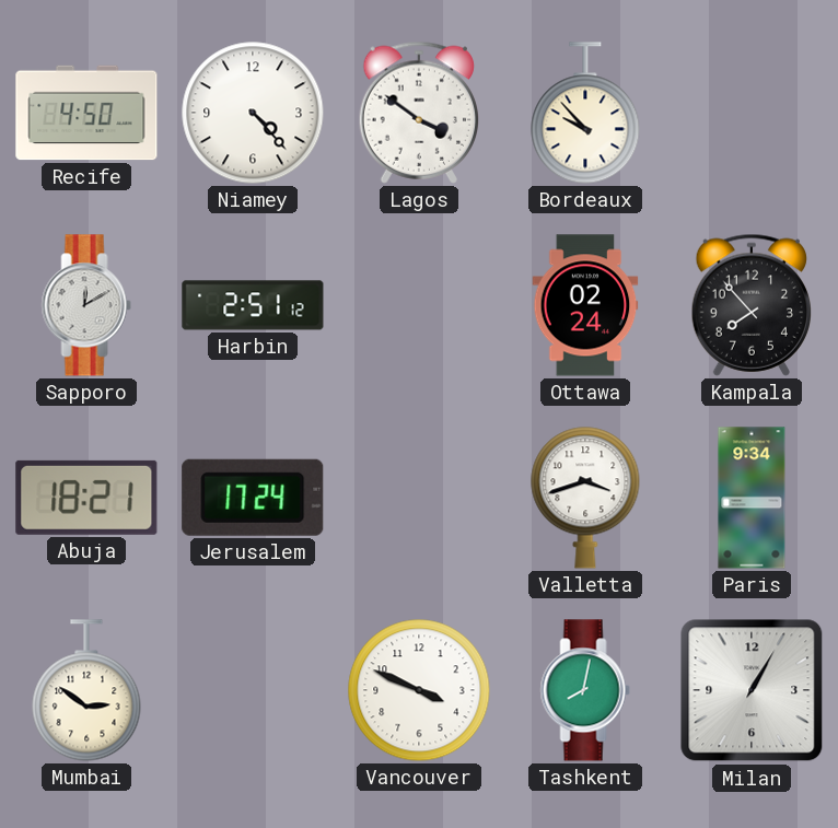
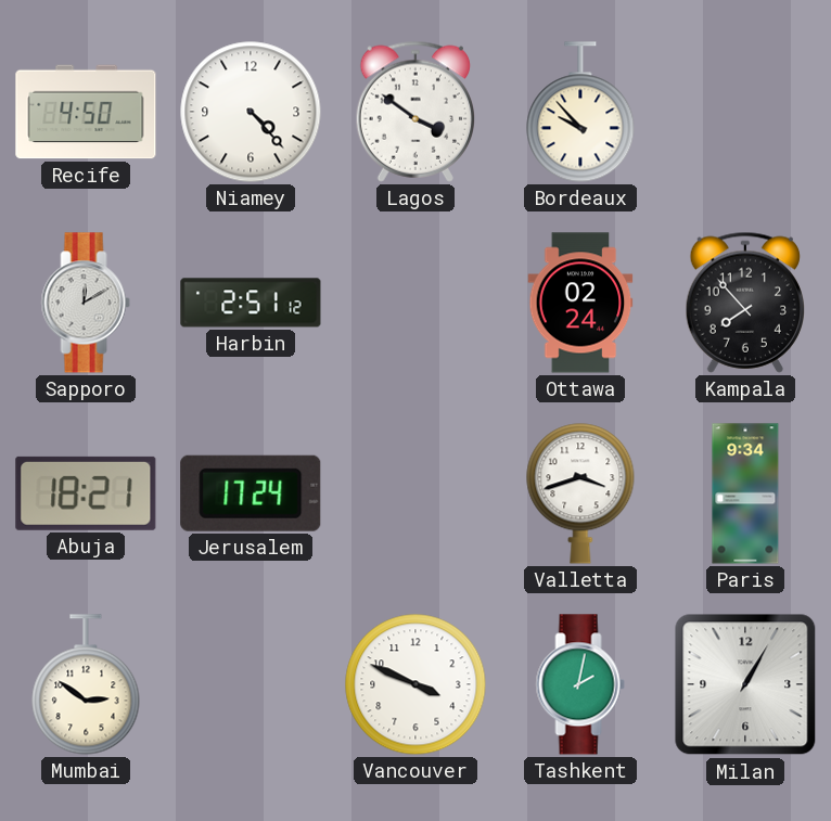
Tashkent: 8:02 -> 2:02
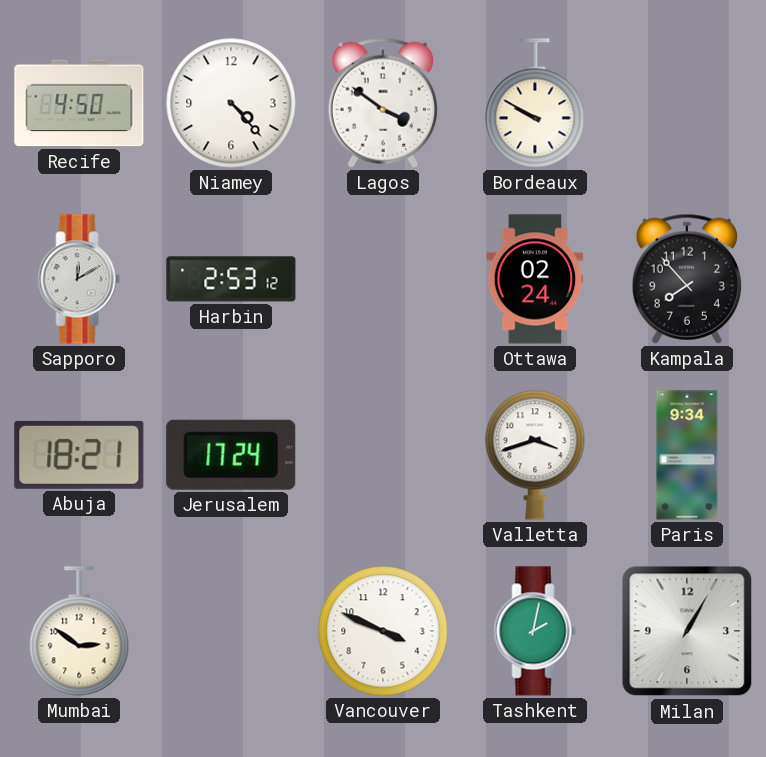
Bordeaux: 9:53 -> 9:50
Harbin: 2:51 -> 2:53
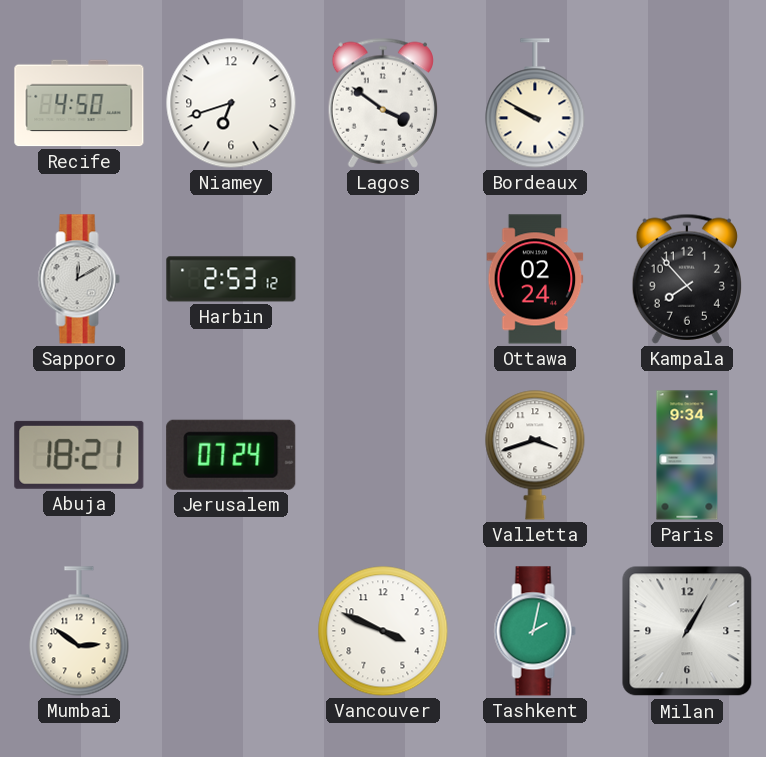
Niamey: 4:23 -> 6:42
Jerusalem: 17:24 -> 07:24
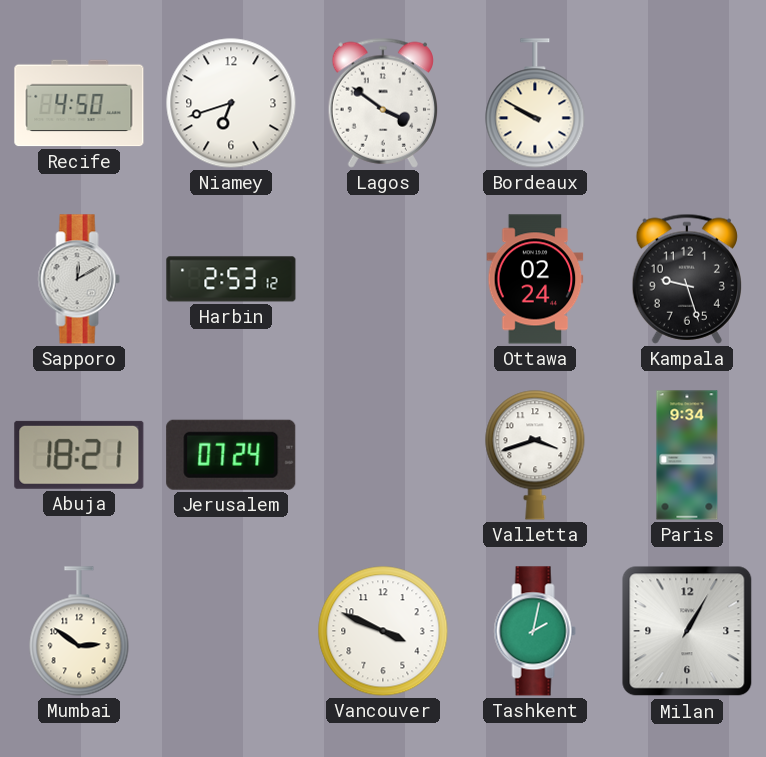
Kampala: 7:53 -> 9:27
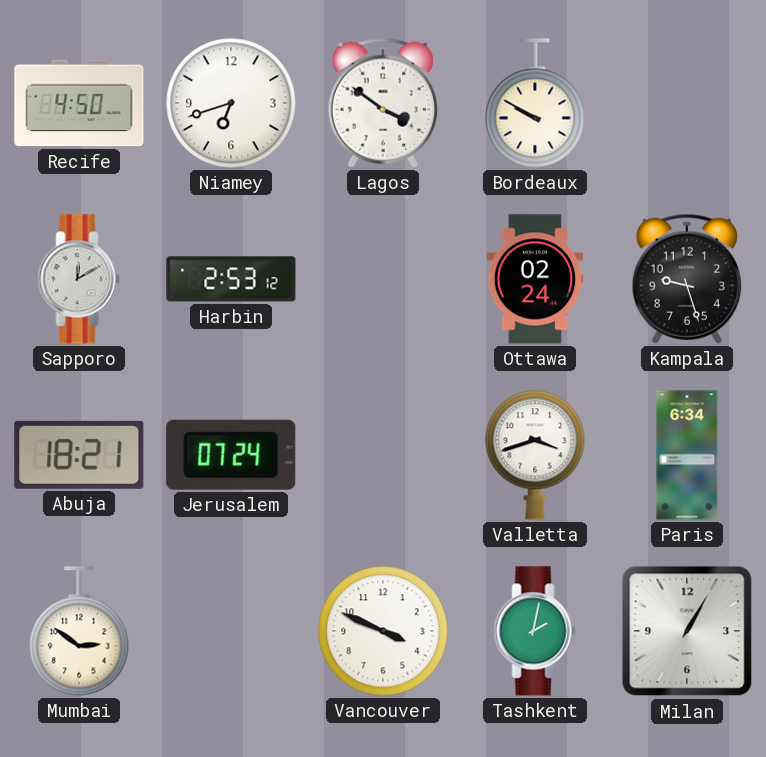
Paris: 9:34 -> 6:34
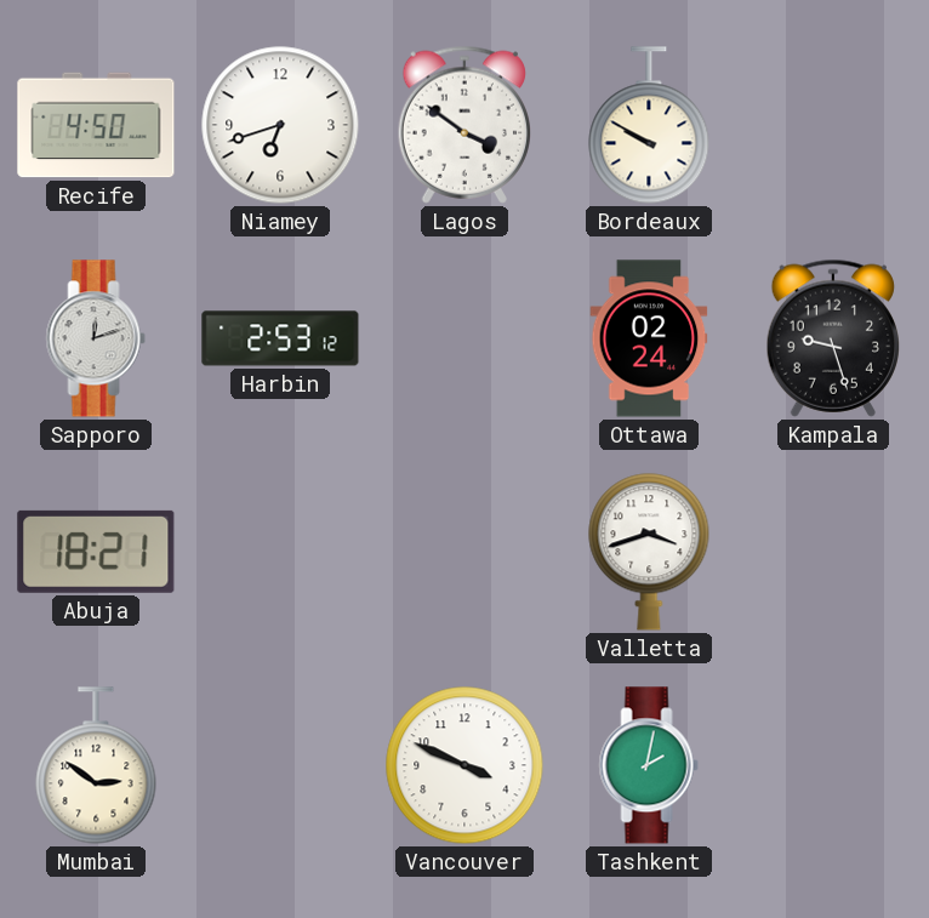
Sapporo: 12:10 -> 12:12
Jerusalem: 07:24 -> none
Paris: 6:34 -> none
Milan: 1:05 -> none
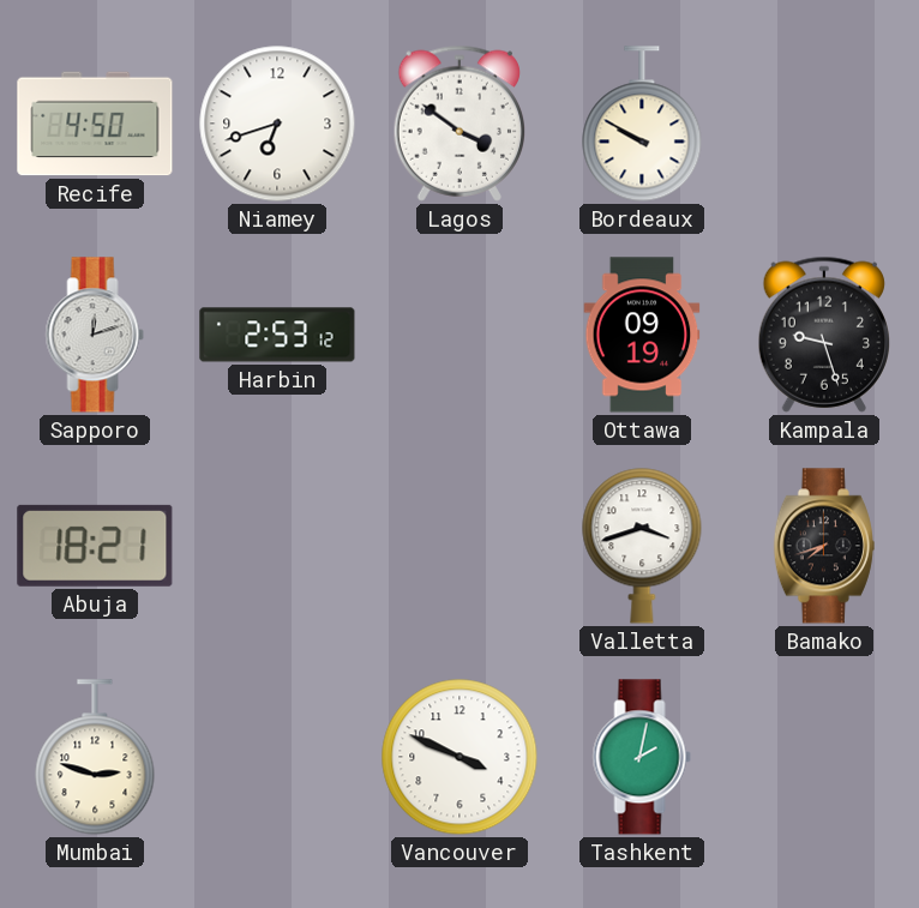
Ottawa: 02:24 -> 09:19
Bamako: none -> 7:42
Mumbai: 2:51 -> 2:48
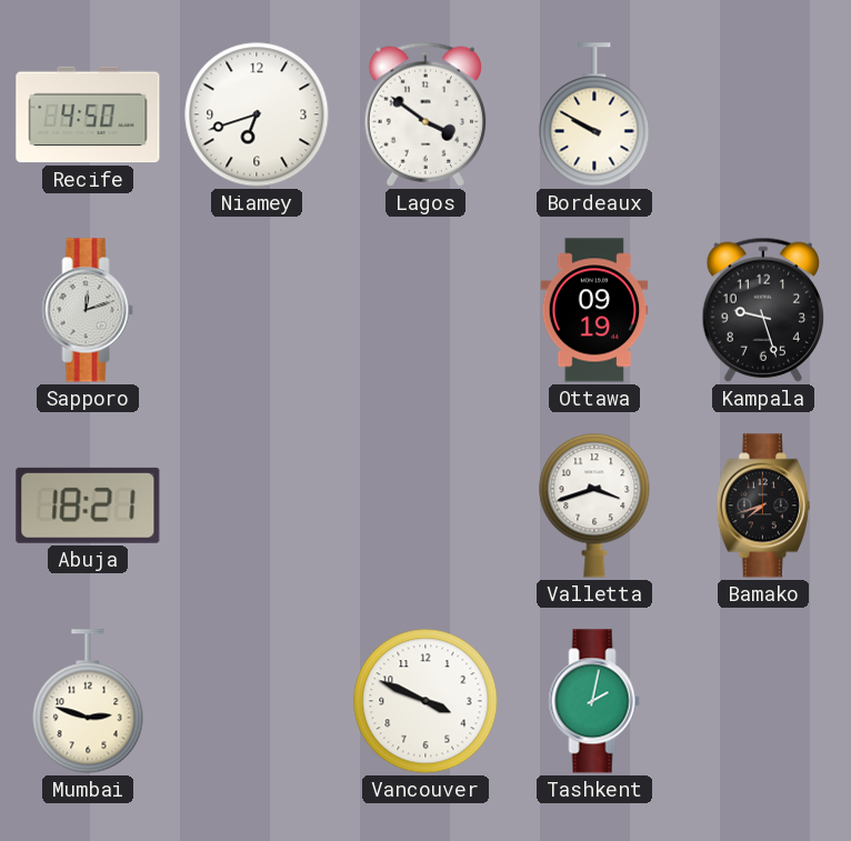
Harbin: 2:53 -> none
